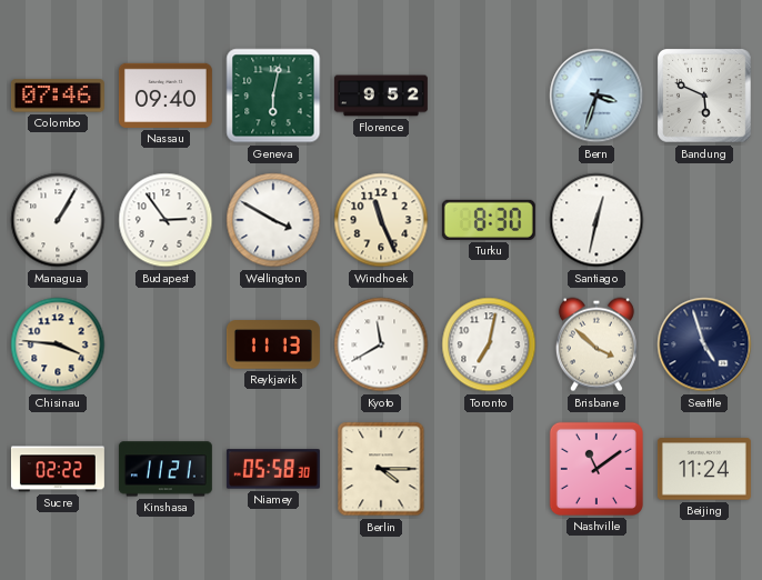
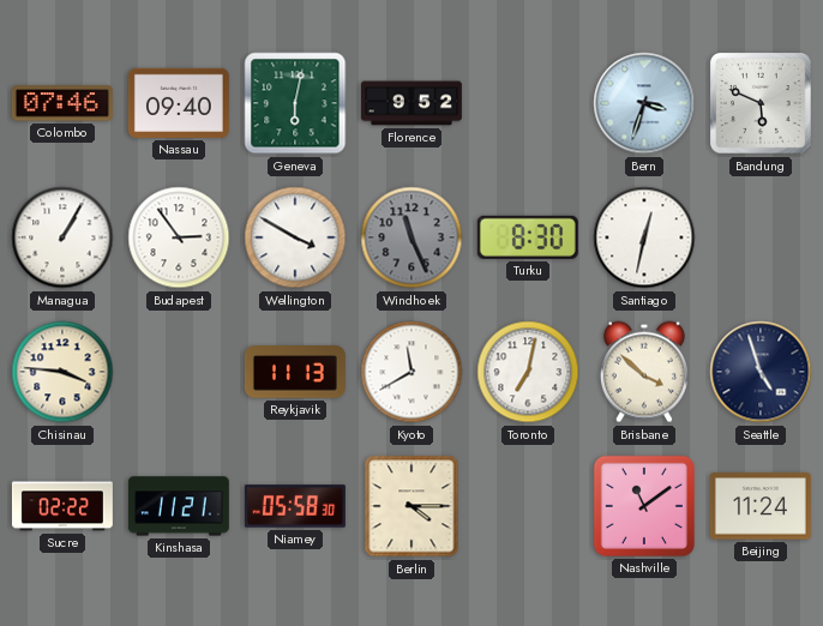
Windhoek dial: cream -> grey
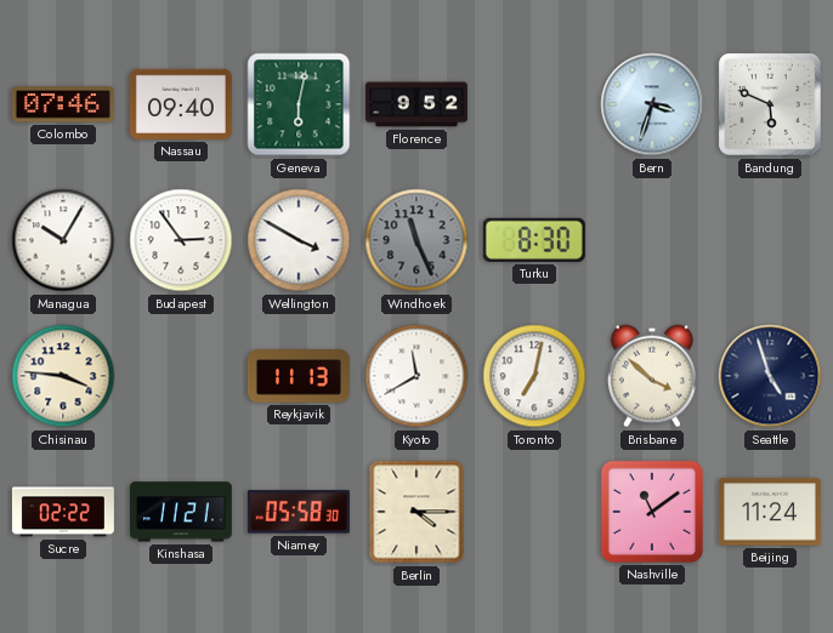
Managua: 1:05 -> 10:05
Santiago: 12:32 -> none
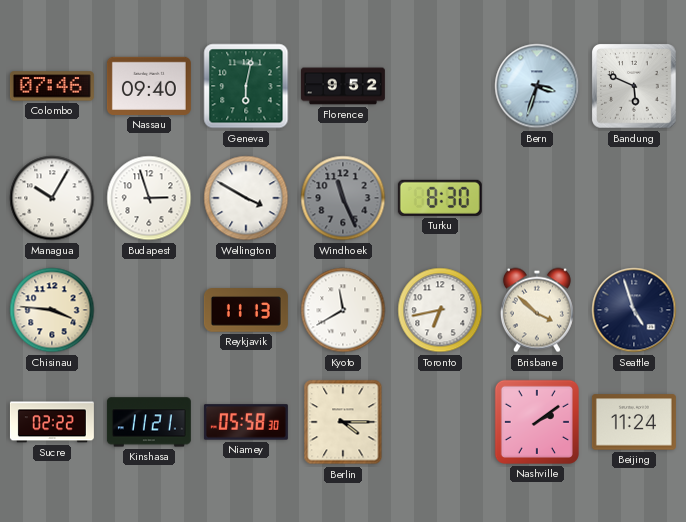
Budapest: 2:54 -> 2:57
Toronto: 7:02 -> 6:43
Nashville: 11:09 -> 2:09
